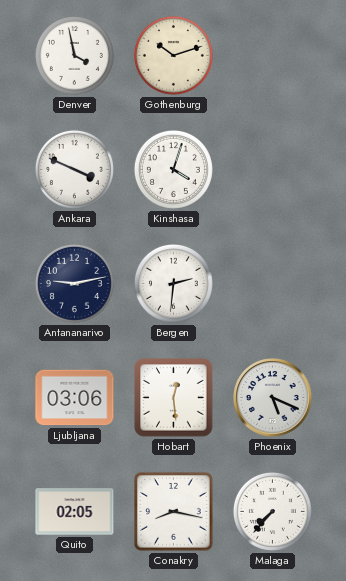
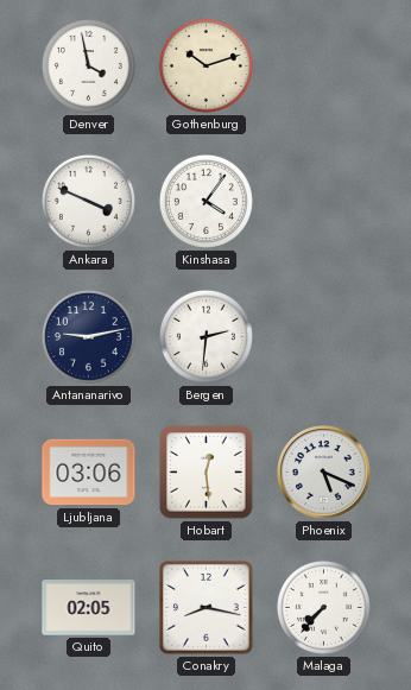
Kinshasa: 4:03 -> 4:06
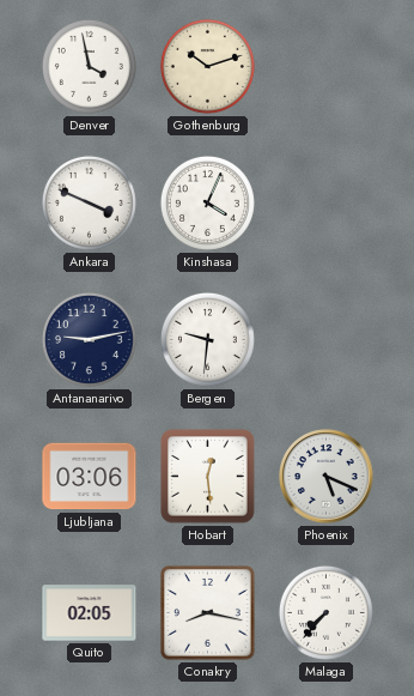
Kinshasa: 4:06 -> 4:04
Bergen: 2:31 -> 9:31
